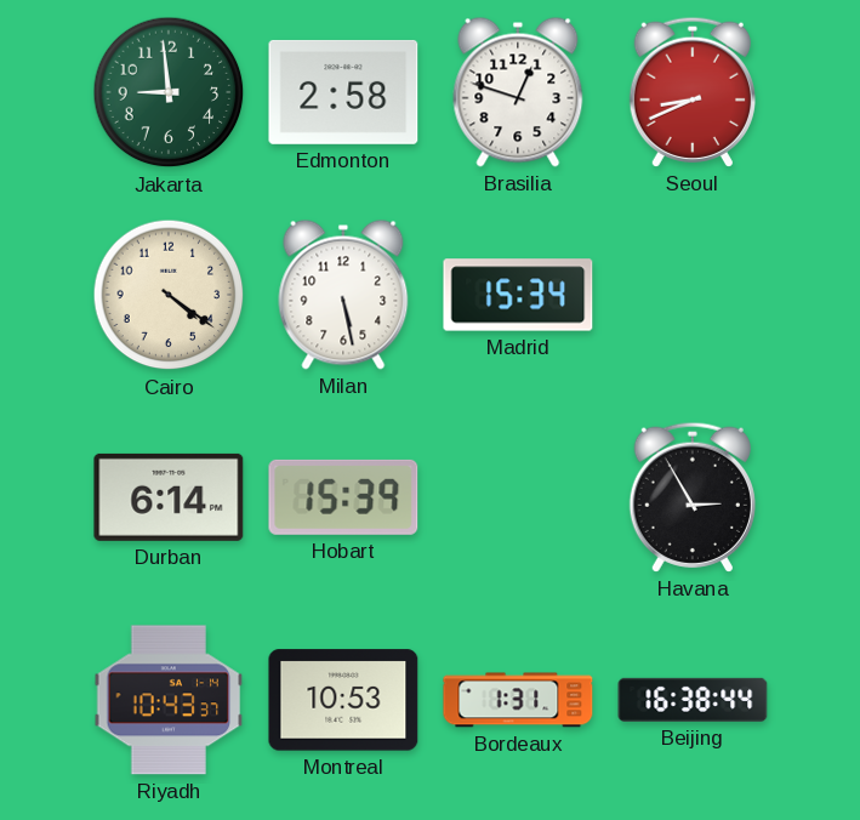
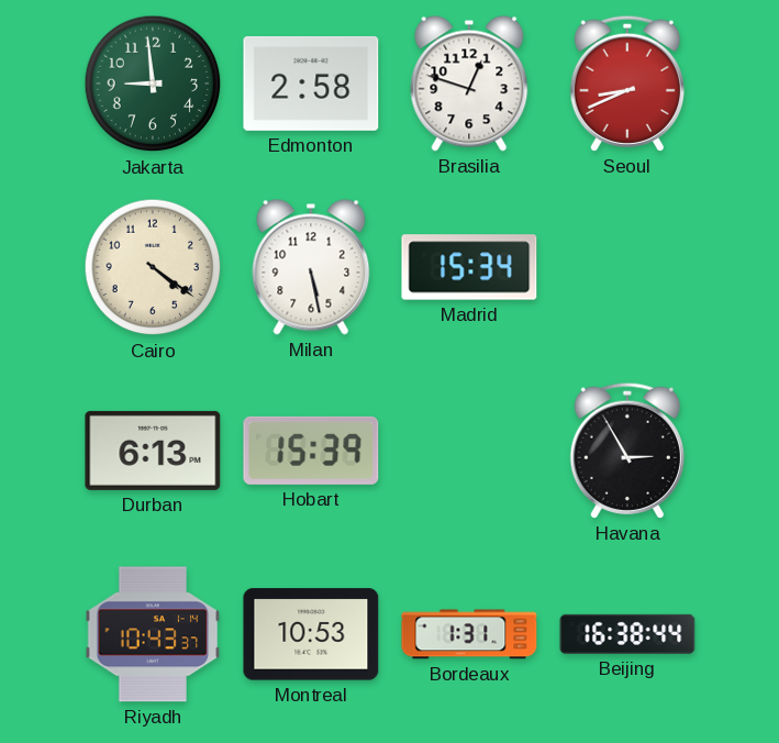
Durban: 6:14 -> 6:13
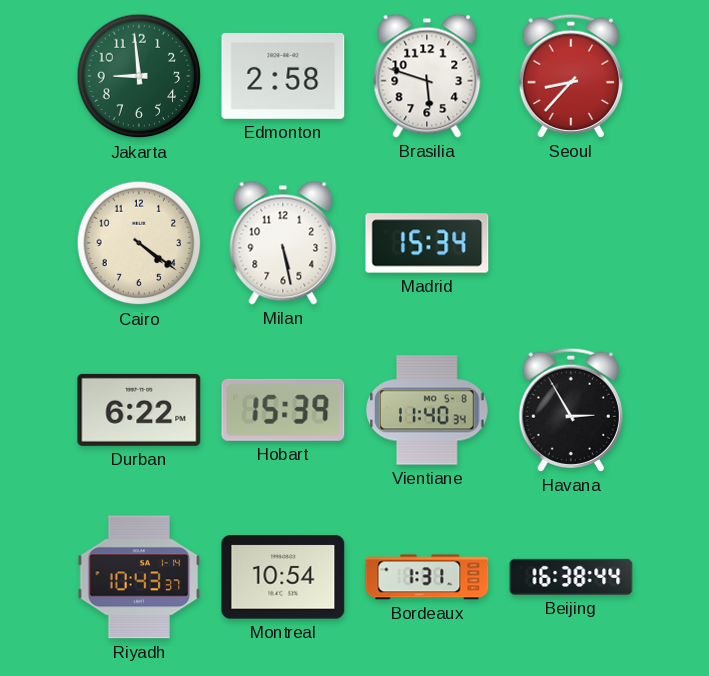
Brasilia: 12:48 -> 5:48
Seoul: 8:41 -> 8:37
Durban: 6:13 -> 6:22
Vientiane: none -> 11:40
Montreal: 10:53 -> 10:54
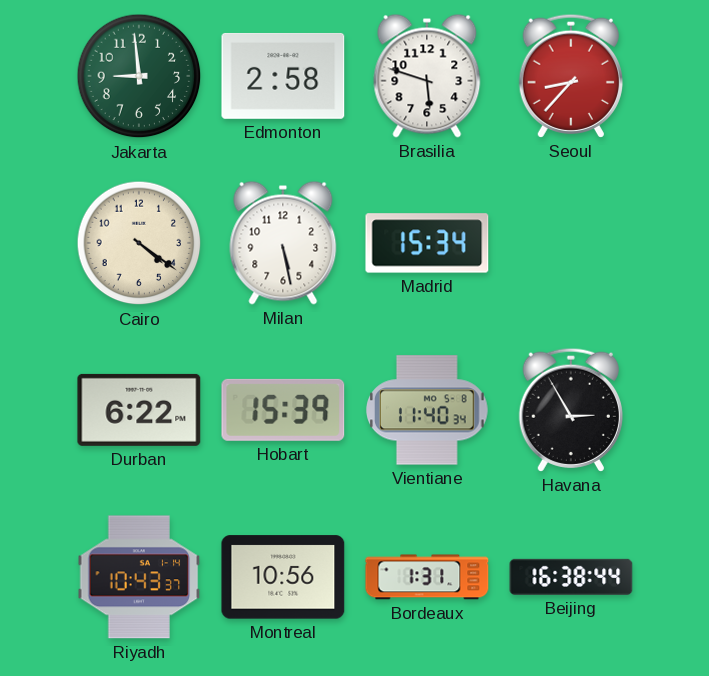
Montreal: 10:54 -> 10:56
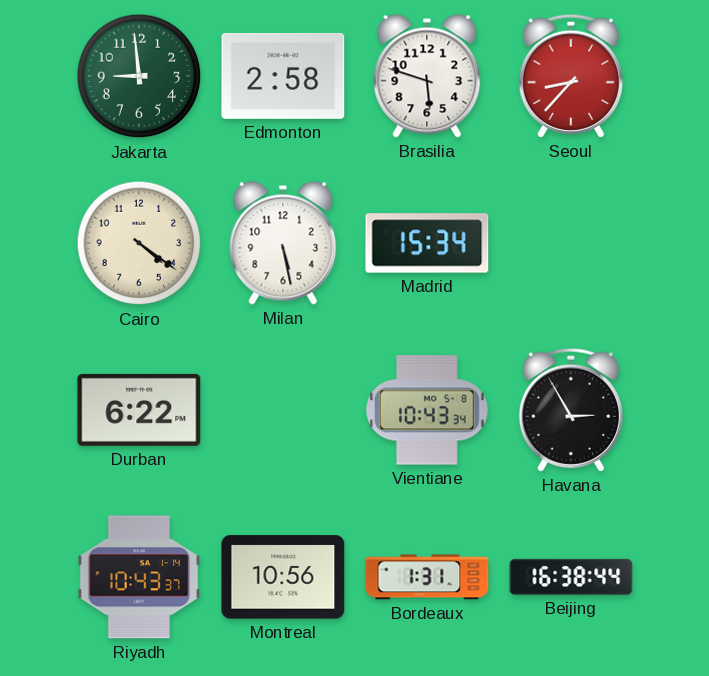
Hobart: 15:39 -> none
Vientiane: 11:40 -> 10:43
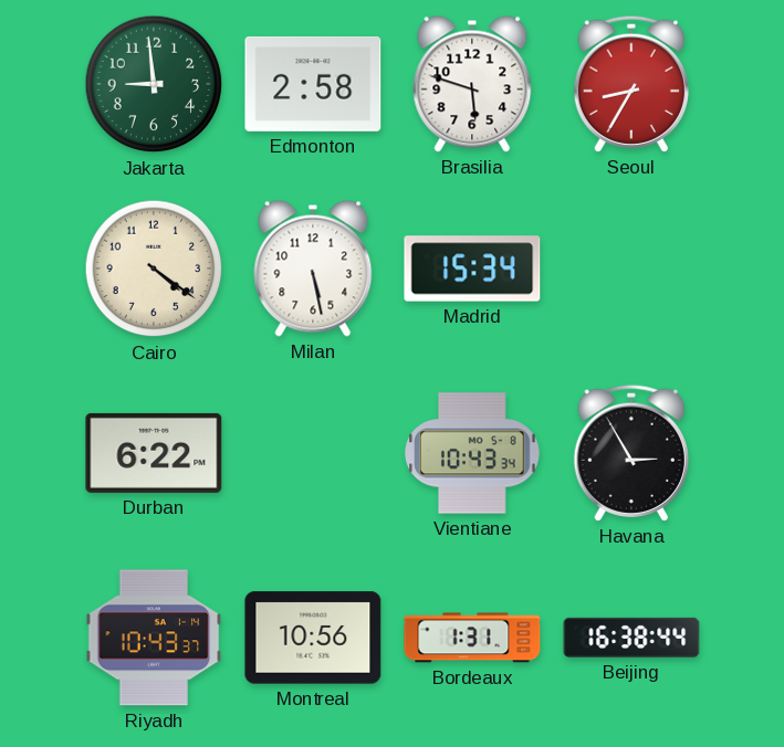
Seoul: 8:37 -> 8:35
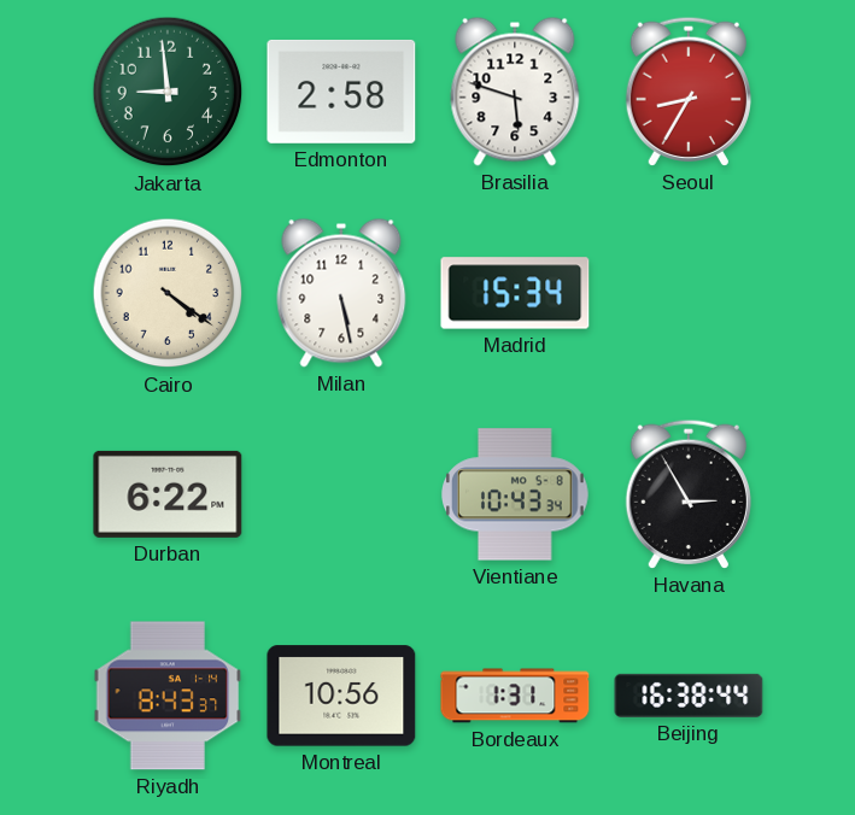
Riyadh: 10:43 -> 8:43
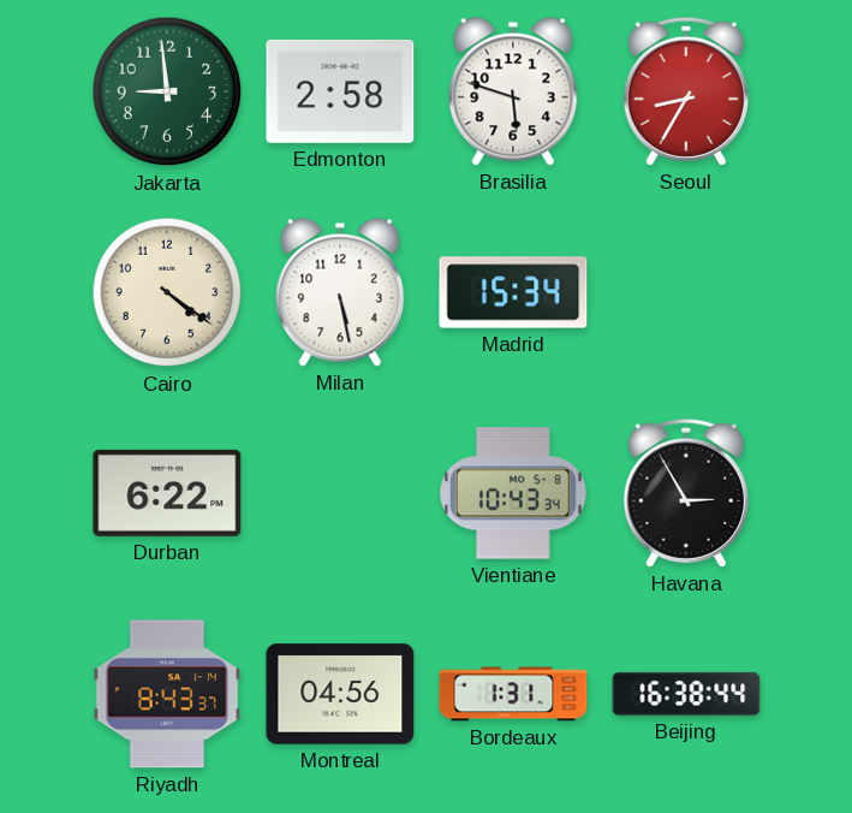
Montreal: 10:56 -> 04:56
